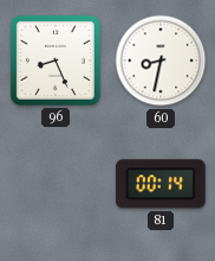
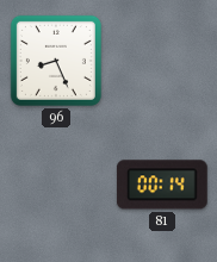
60: 8:32 -> none
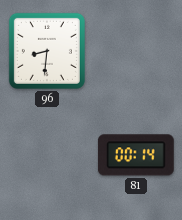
96: 8:26 -> 8:31
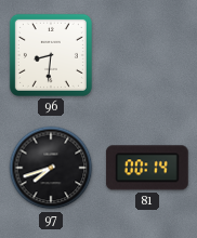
97: none -> 7:42
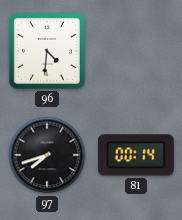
96: 8:31 -> 4:31
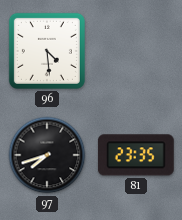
96: 4:31 -> 4:29
81: 00:14 -> 23:35
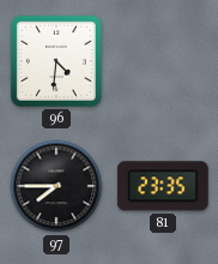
96: 4:29 -> 4:31
97: 7:42 -> 7:45
